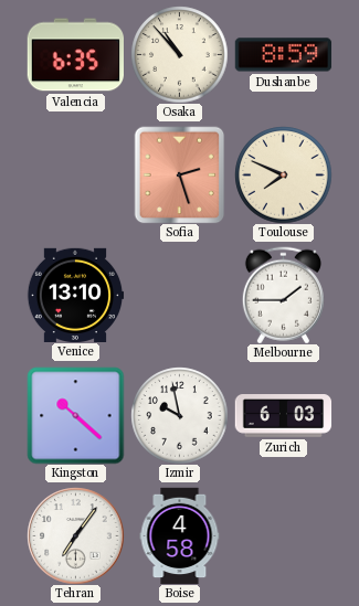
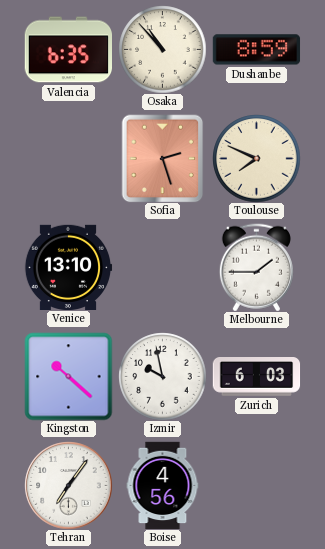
Boise: 4:58 -> 4:56
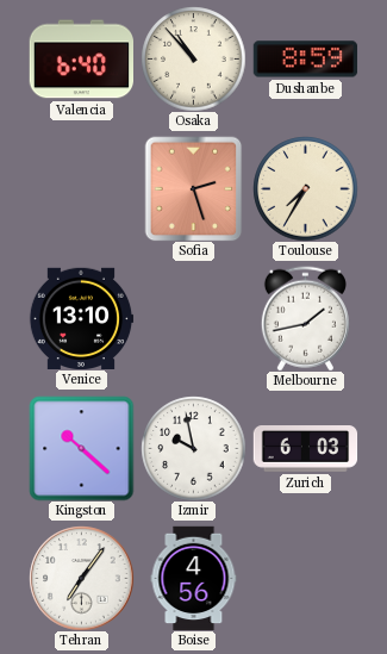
Valencia: 6:35 -> 6:40
Toulouse: 7:49 -> 7:35
Melbourne: 1:45 -> 1:43
